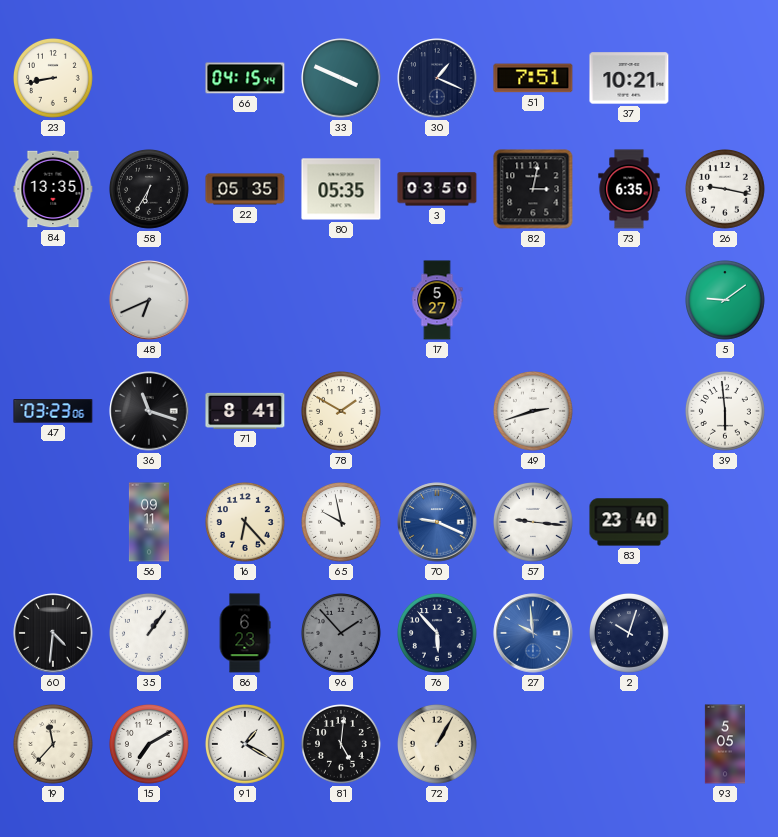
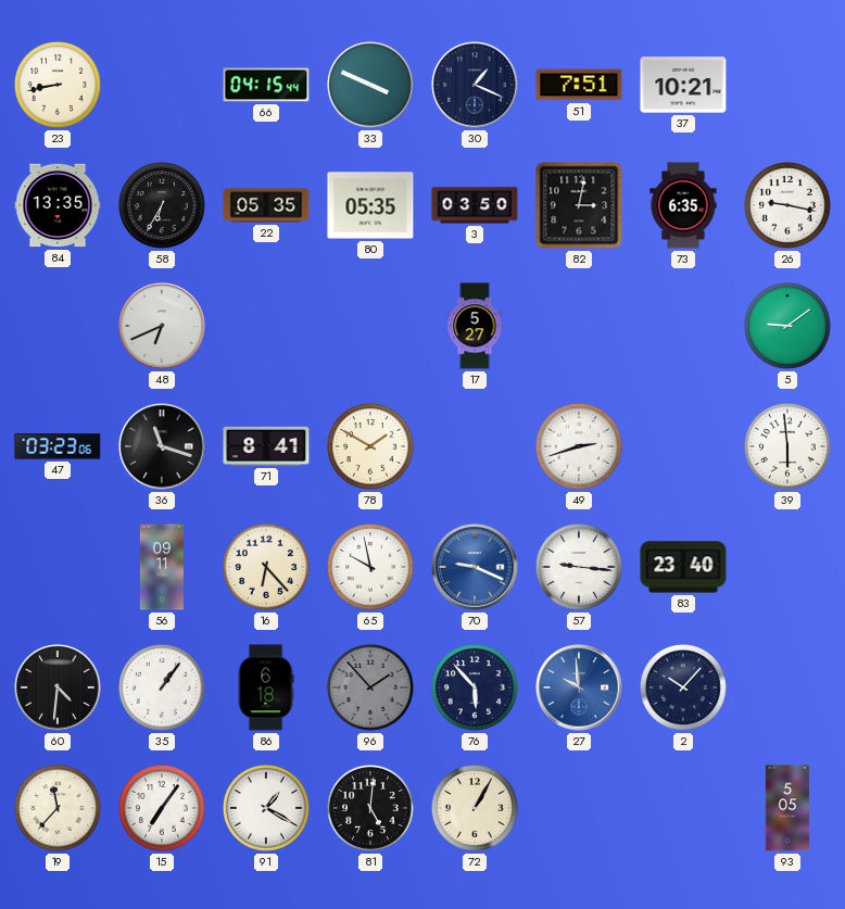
86: 6:23 -> 6:18
2: 10:03 -> 10:07
15: 7:10 -> 7:06
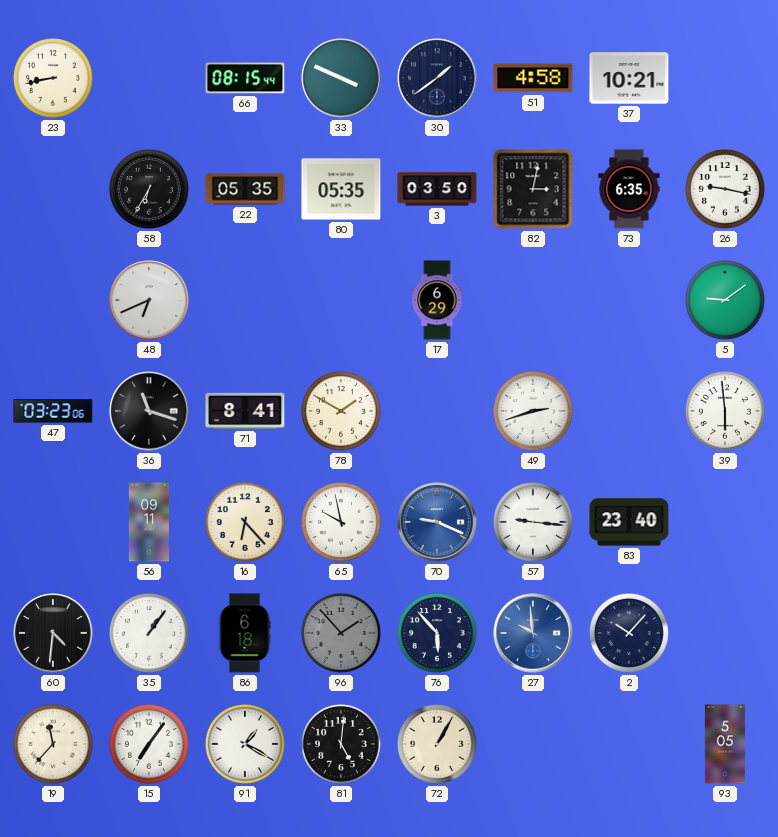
66: 04:15 -> 08:15
30: 1:19 -> 1:39
51: 7:51 -> 4:58
84: 13:35 -> none
17: 5:27 -> 6:29
